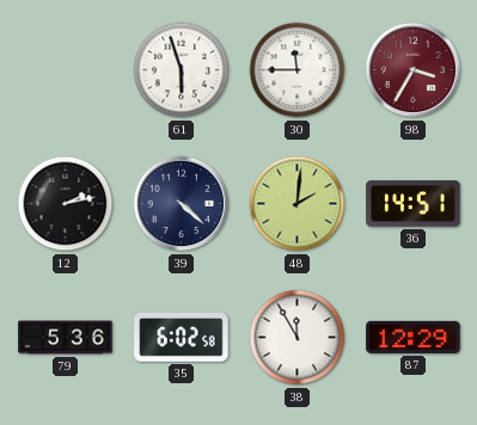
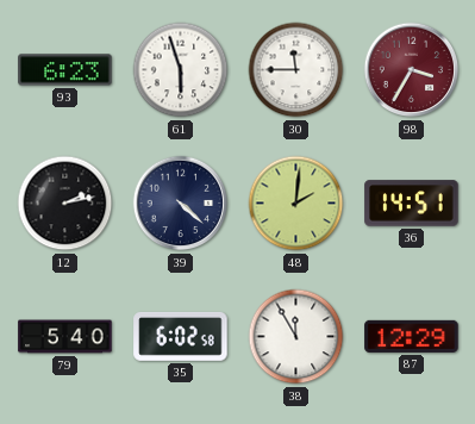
93: none -> 6:23
79: 5:36 -> 5:40
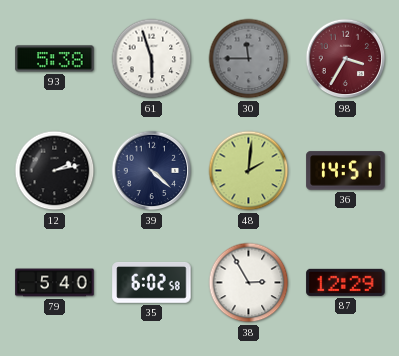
93: 6:23 -> 5:38
30 dial: white -> grey
38: 11:55 -> 2:55
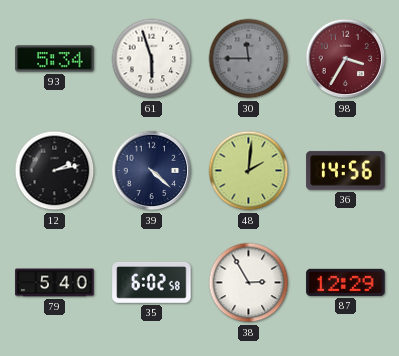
93: 5:38 -> 5:34
36: 14:51 -> 14:56
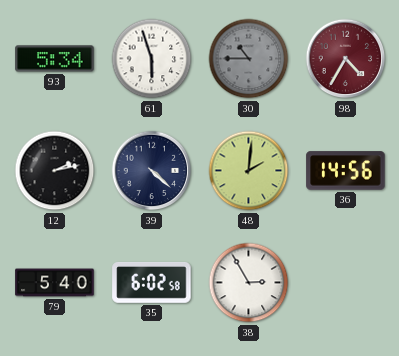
30: 11:45 -> 10:45
98: 3:35 -> 4:35
87: 12:29 -> none
